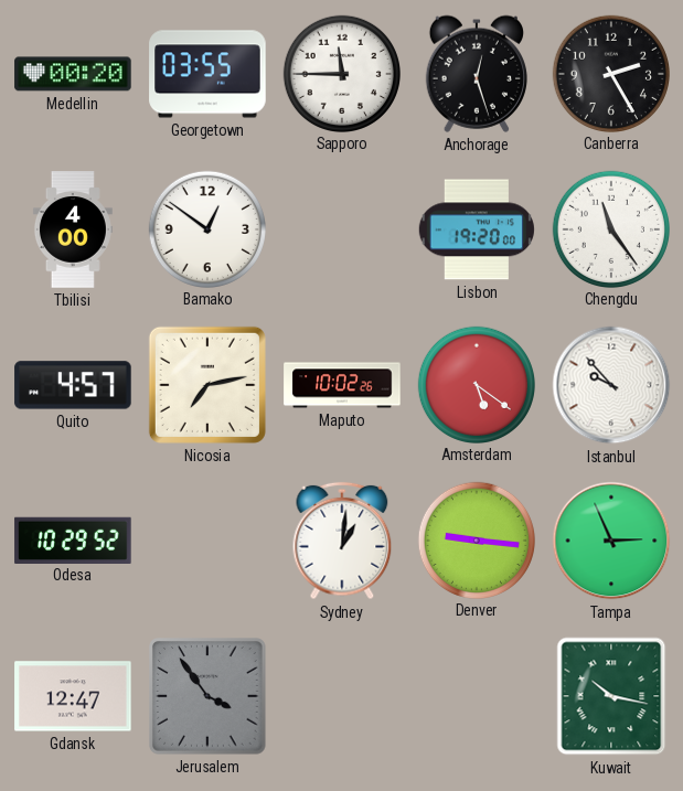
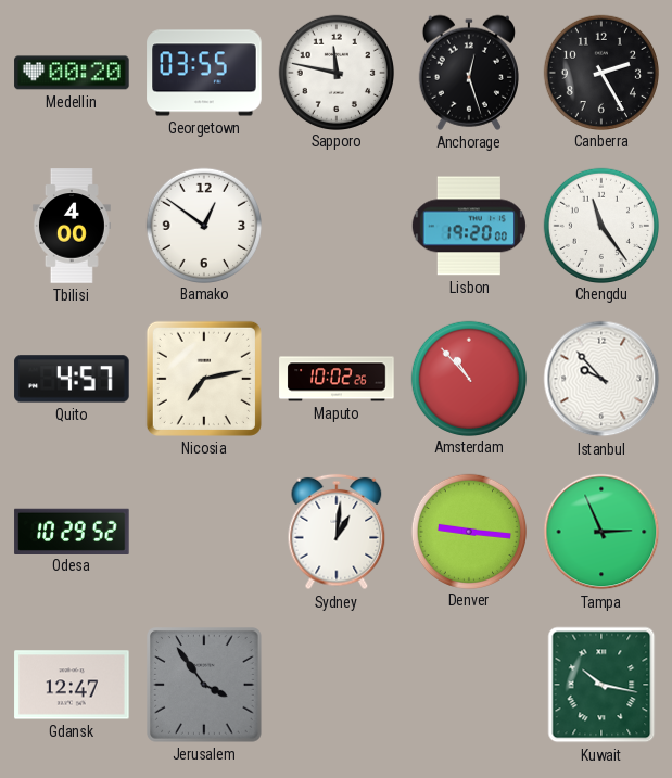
Sapporo: 11:45 -> 11:47
Amsterdam: 5:21 -> 10:53
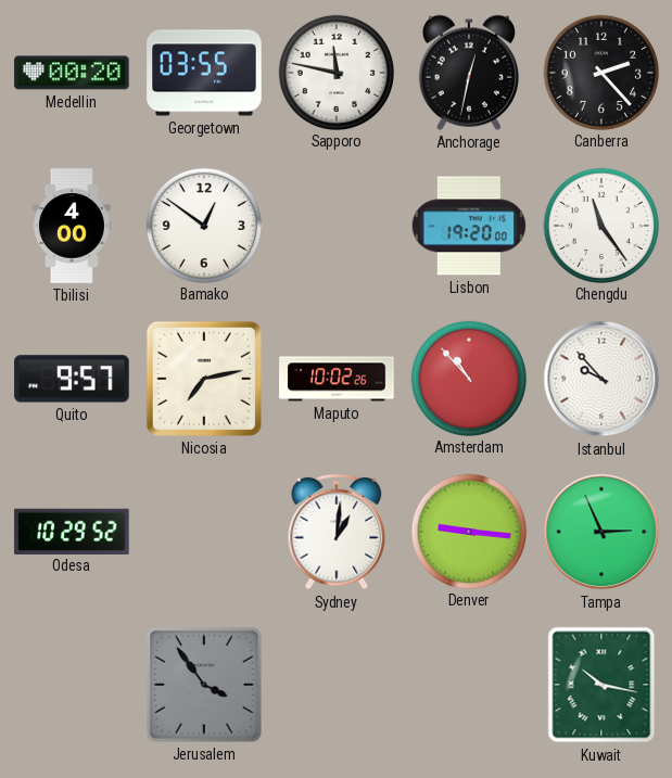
Anchorage: 12:27 -> 12:32
Canberra: 2:25 -> 2:23
Quito: 4:57 -> 9:57
Gdansk: 12:47 -> none
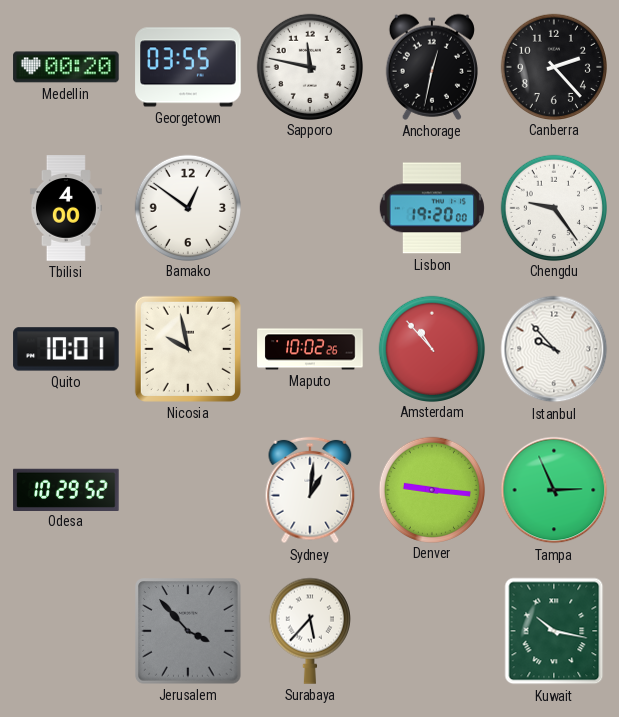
Chengdu: 11:24 -> 9:24
Quito: 9:57 -> 10:01
Nicosia: 7:13 -> 9:58
Jerusalem: 3:54 -> 3:53
Surabaya: none -> 5:37
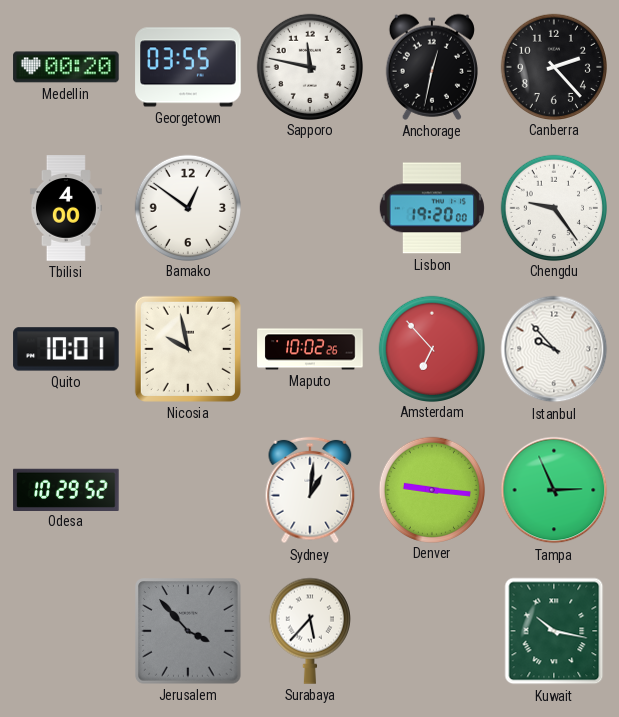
Amsterdam: 10:53 -> 6:53
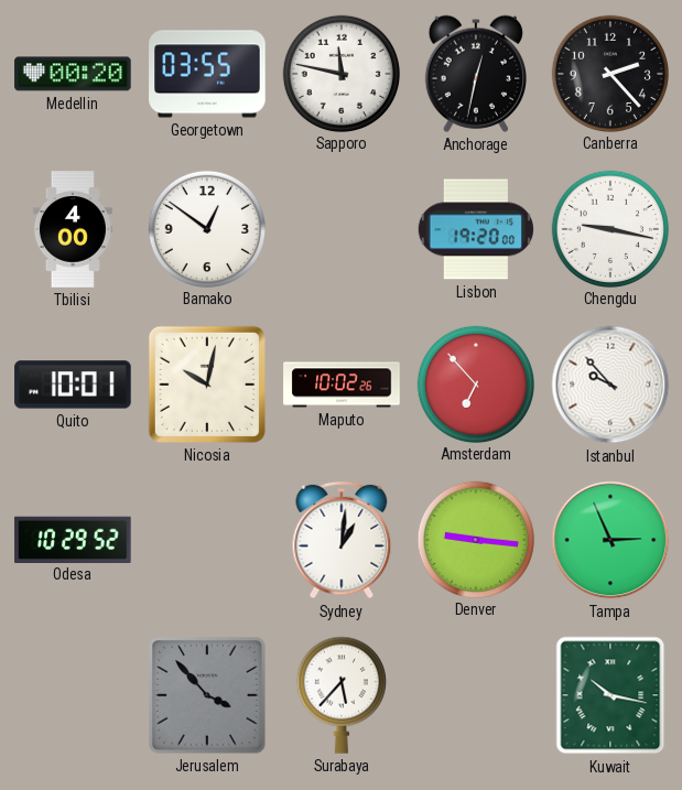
Chengdu: 9:24 -> 9:17
Nicosia: 9:58 -> 10:02
